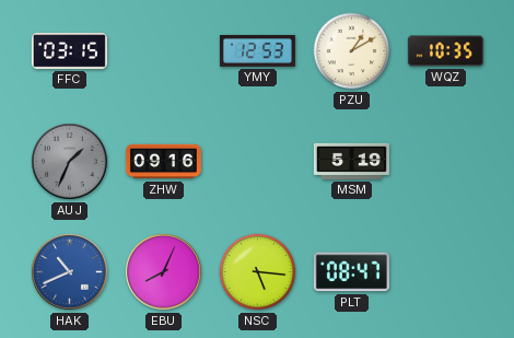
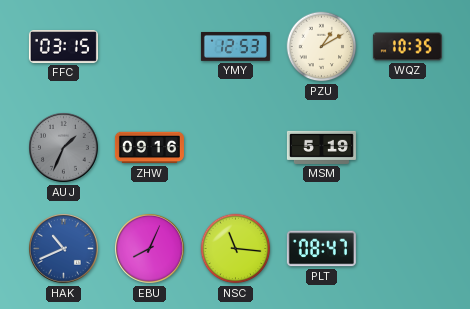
NSC: 5:16 -> 11:16
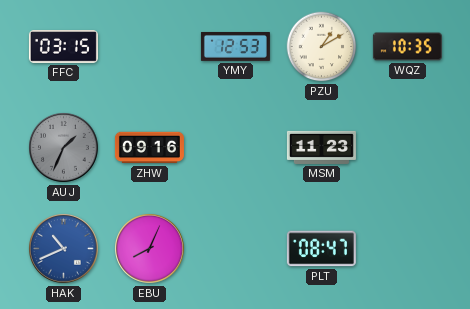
MSM: 5:19 -> 11:23
NSC: 11:16 -> none
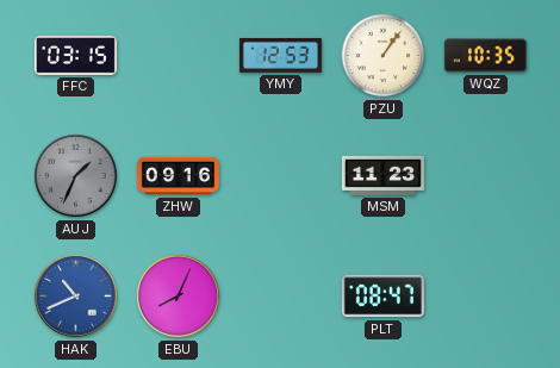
PZU: 1:10 -> 1:06
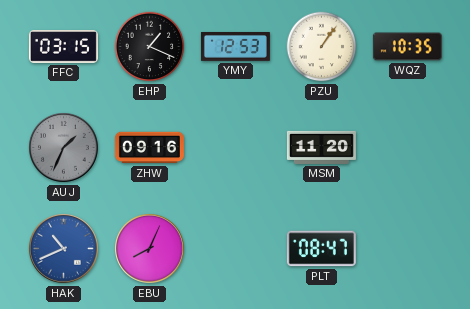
EHP: none -> 1:19
MSM: 11:23 -> 11:20
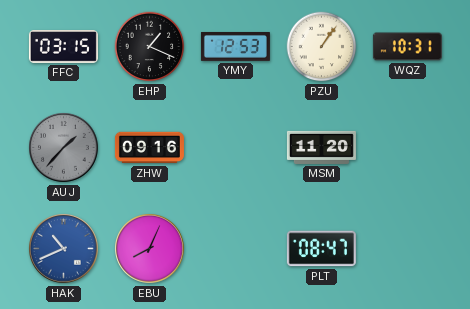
WQZ: 10:35 -> 10:31
AUJ: 1:34 -> 1:37
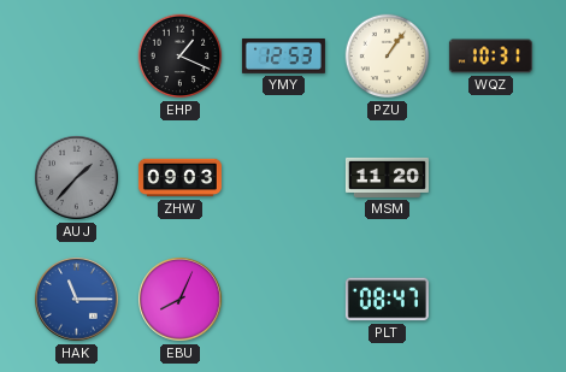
FFC: 03:15 -> none
ZHW: 09:16 -> 09:03
HAK: 10:41 -> 11:15
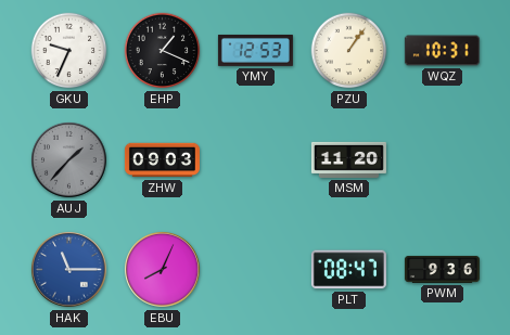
GKU: none -> 9:34
PWM: none -> 9:36
